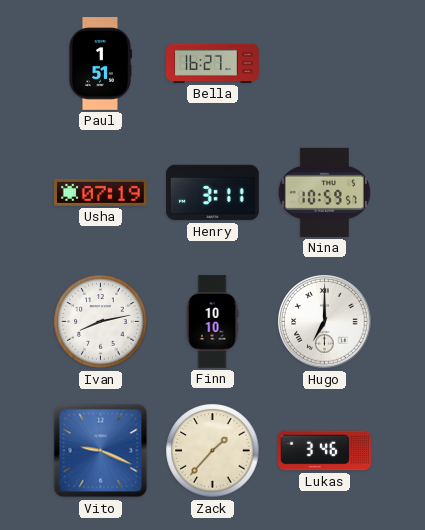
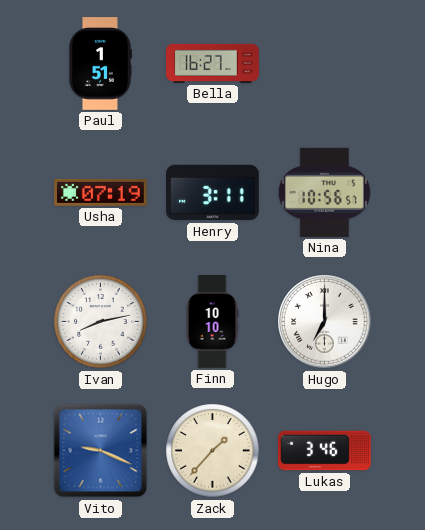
Nina: 10:59 -> 10:56
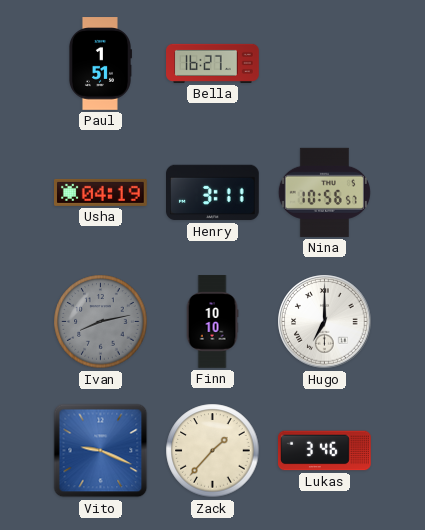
Usha: 07:19 -> 04:19
Ivan dial: white -> grey
